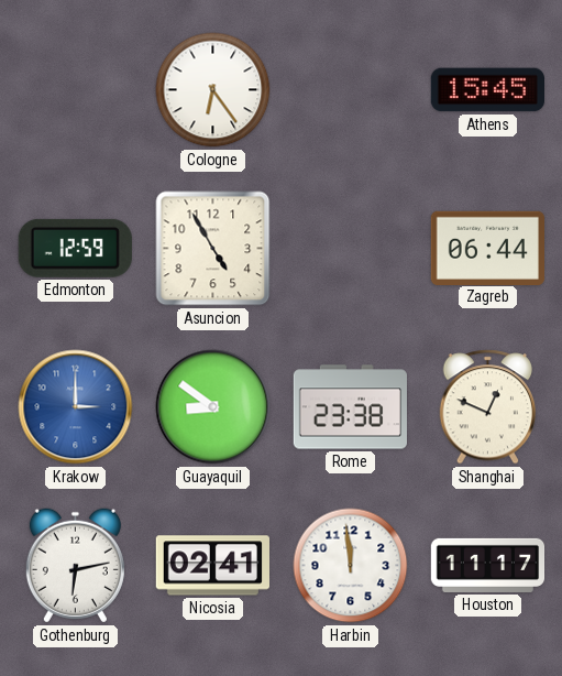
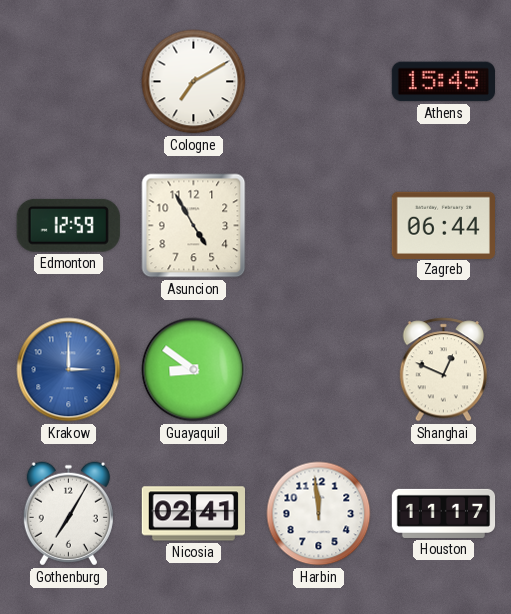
Cologne: 6:24 -> 7:10
Rome: 23:38 -> none
Gothenburg: 6:13 -> 7:05
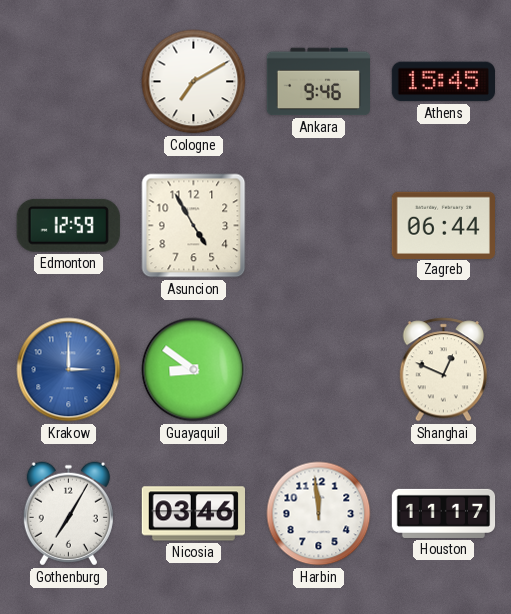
Ankara: none -> 9:46
Nicosia: 02:41 -> 03:46
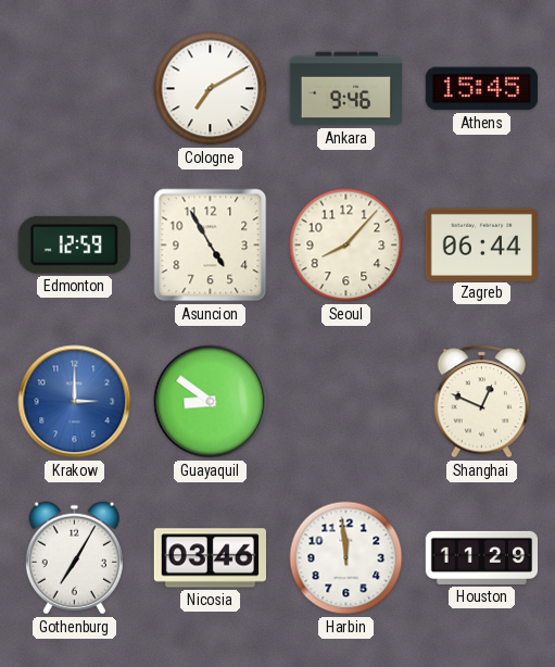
Seoul: none -> 8:07
Houston: 11:17 -> 11:29
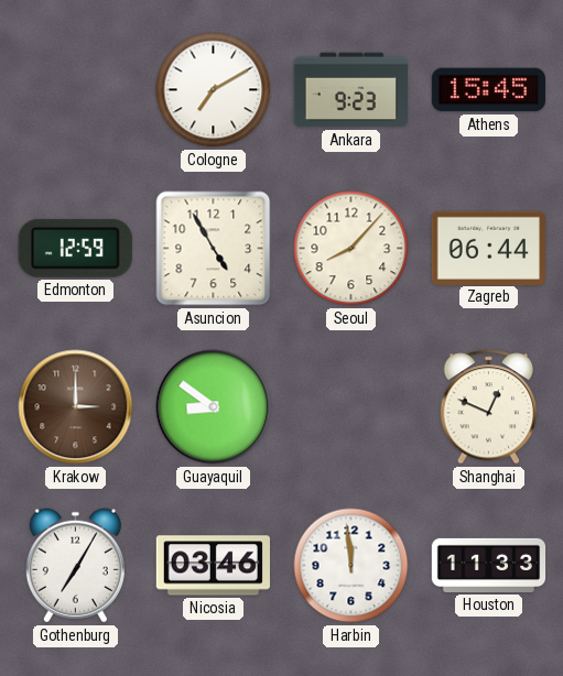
Ankara: 9:46 -> 9:23
Krakow dial: blue -> brown
Houston: 11:29 -> 11:33
